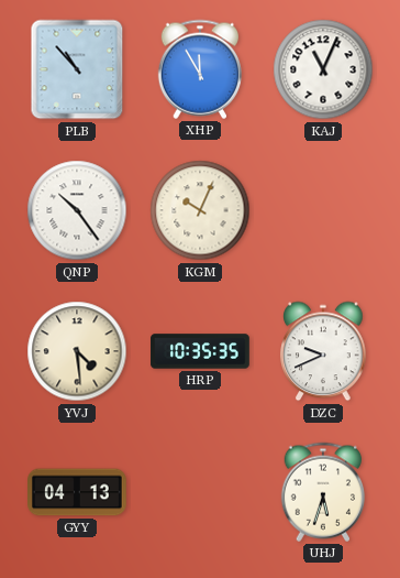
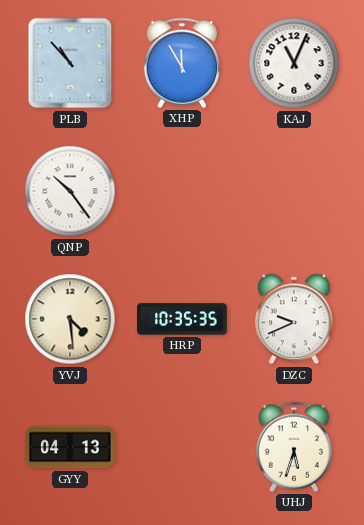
KGM: 10:04 -> none
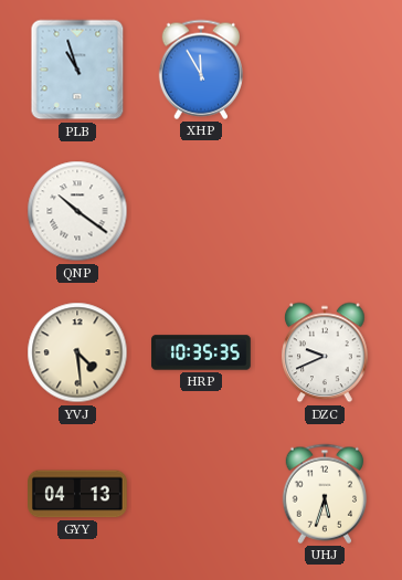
PLB: 10:53 -> 10:57
KAJ: 11:04 -> none
QNP: 10:24 -> 10:21
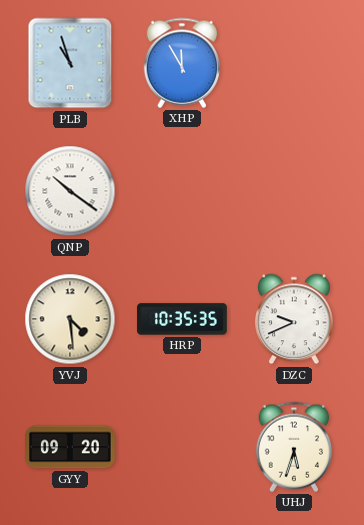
GYY: 04:13 -> 09:20
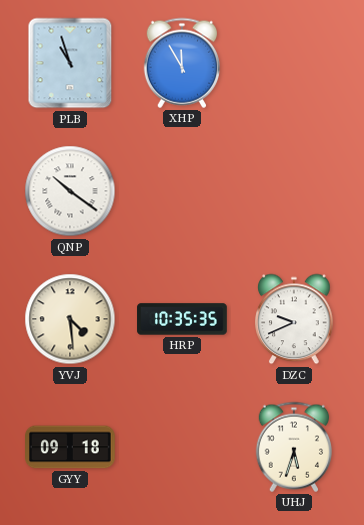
GYY: 09:20 -> 09:18
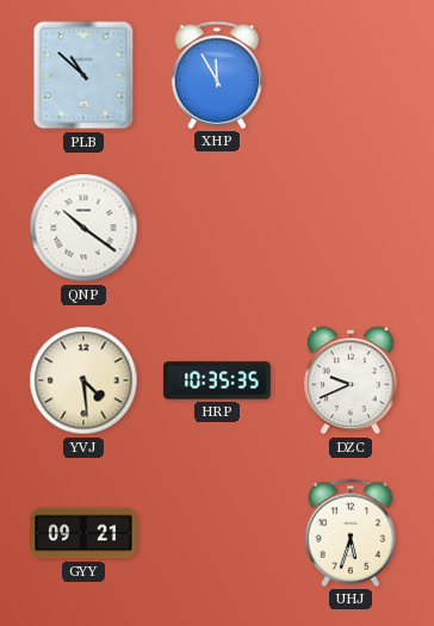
PLB: 10:57 -> 10:52
GYY: 09:18 -> 09:21
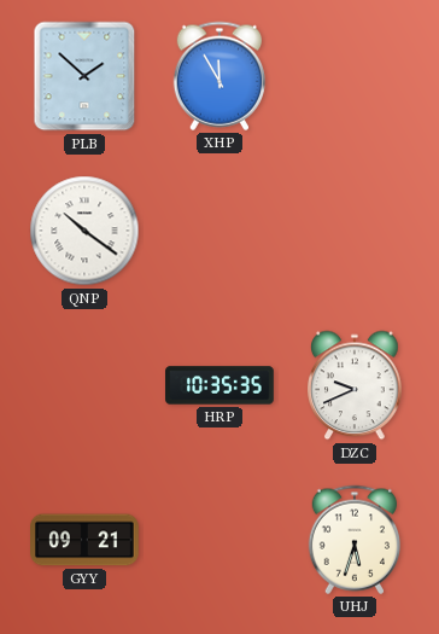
PLB: 10:52 -> 1:52
YVJ: 4:29 -> none
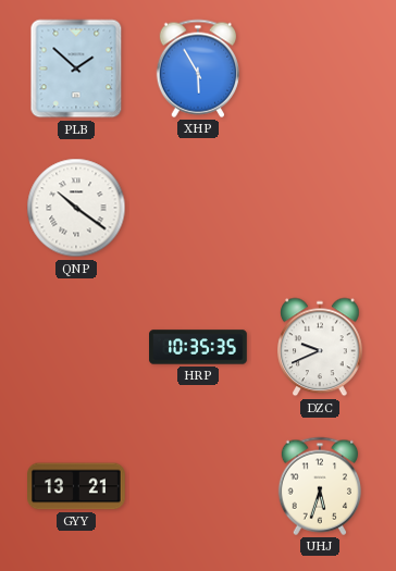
XHP: 11:55 -> 5:55
GYY: 09:21 -> 13:21
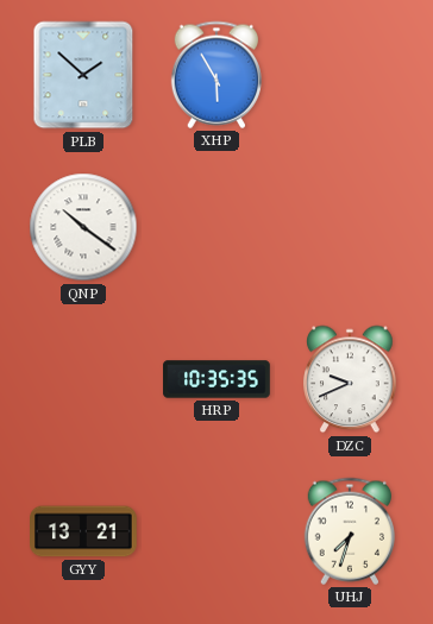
UHJ: 5:33 -> 7:33
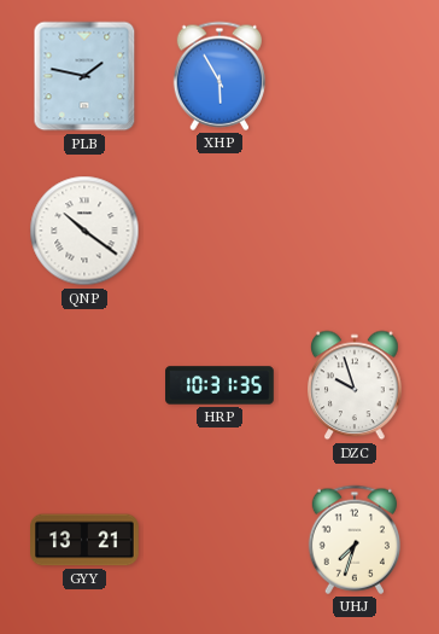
PLB: 1:52 -> 1:47
HRP: 10:35 -> 10:31
DZC: 9:41 -> 9:57
